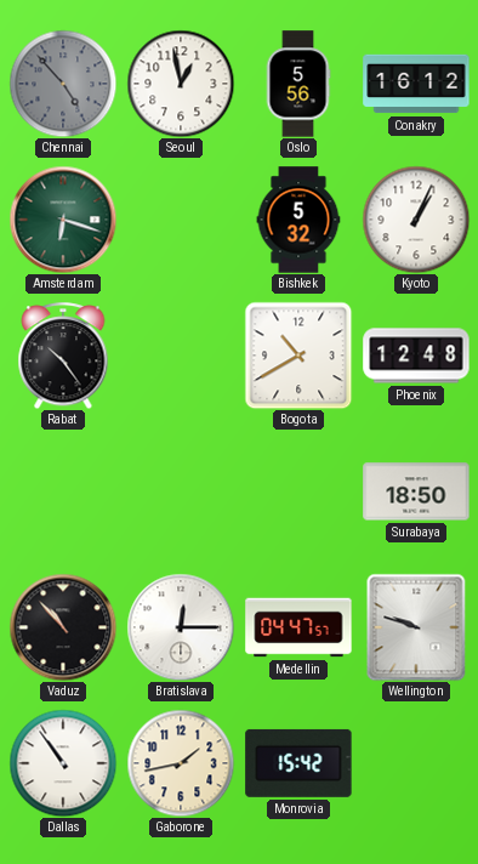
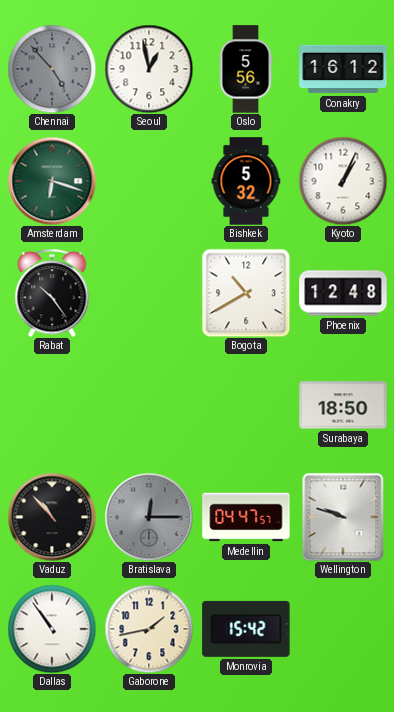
Bratislava dial: white -> grey
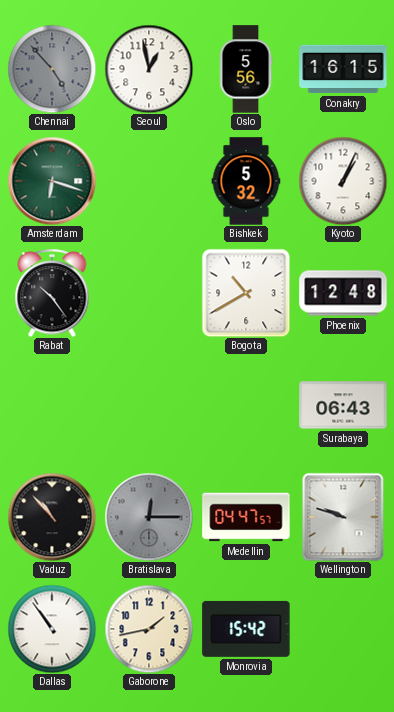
Conakry: 16:12 -> 16:15
Surabaya: 18:50 -> 06:43
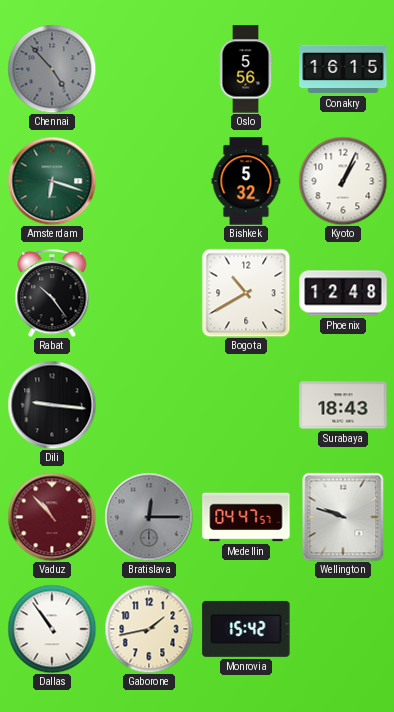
Seoul: 12:58 -> none
Dili: none -> 9:16
Surabaya: 06:43 -> 18:43
Vaduz dial: black -> burgundy
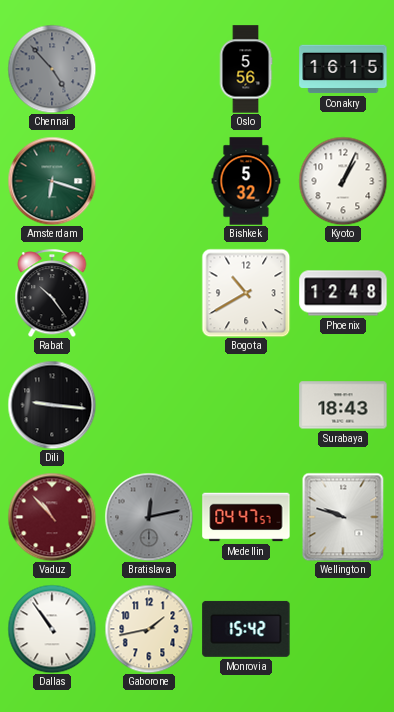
Bratislava: 12:15 -> 12:13
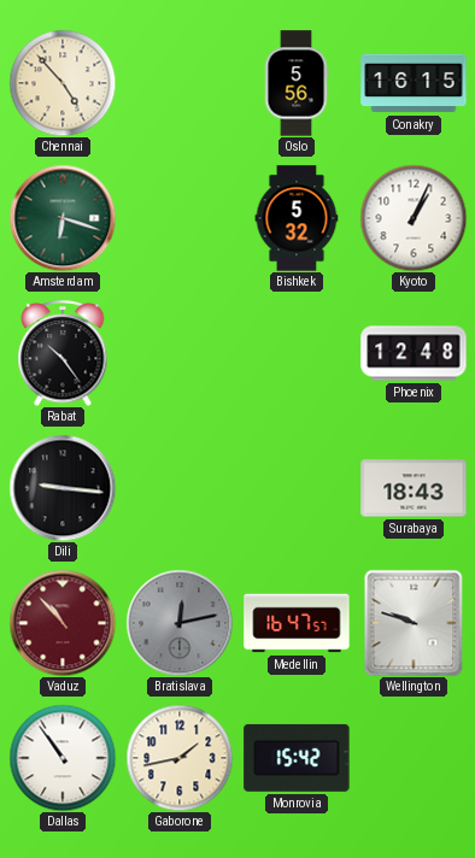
Chennai dial: grey -> cream
Bogota: 10:40 -> none
Medellin: 04:47 -> 16:47
